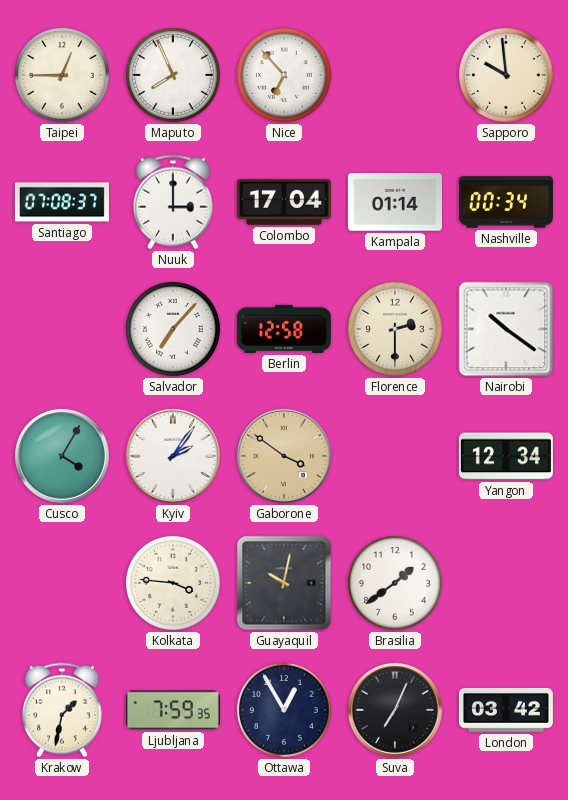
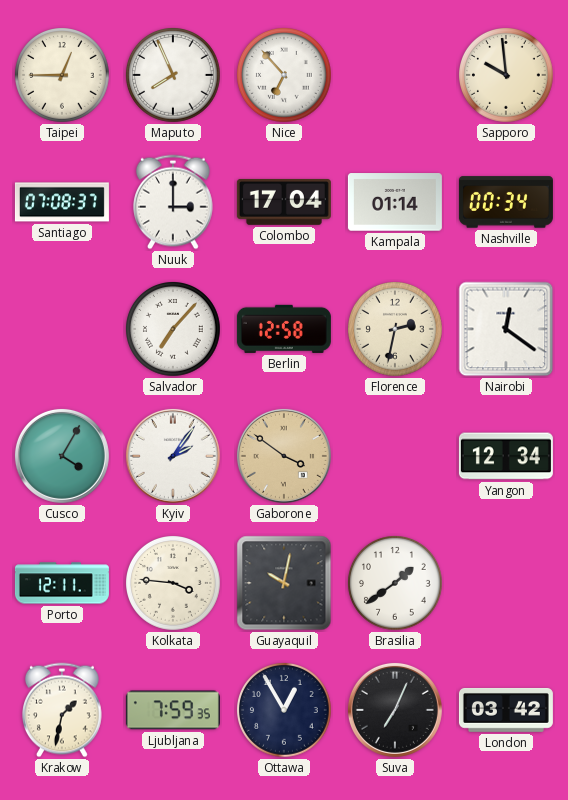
Florence: 2:30 -> 2:32
Nairobi: 10:21 -> 12:21
Porto: none -> 12:11
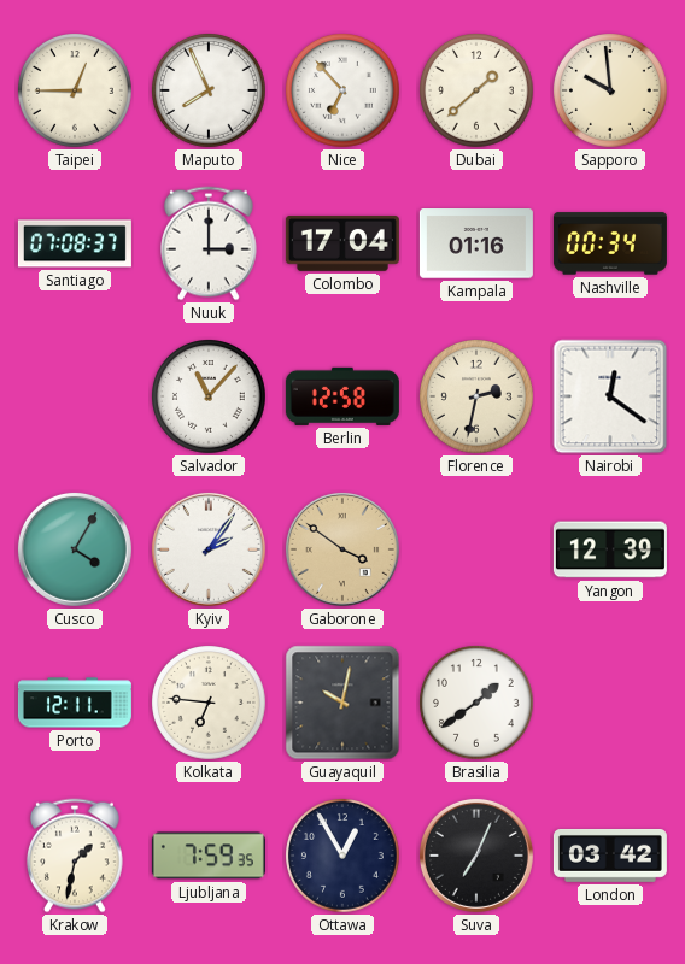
Dubai: none -> 1:38
Kampala: 01:14 -> 01:16
Salvador: 7:07 -> 11:07
Yangon: 12:34 -> 12:39
Kolkata: 3:46 -> 6:46
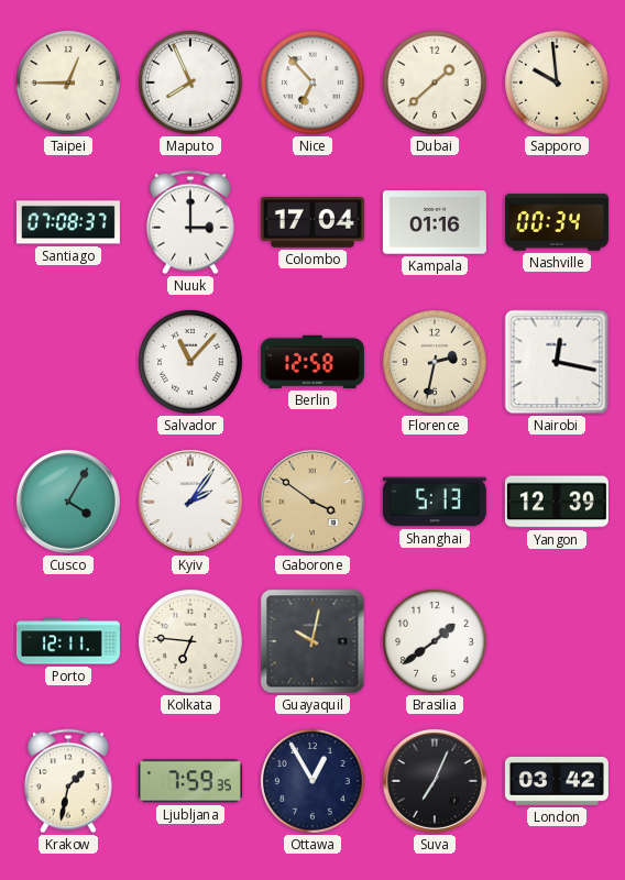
Nairobi: 12:21 -> 12:17
Shanghai: none -> 5:13
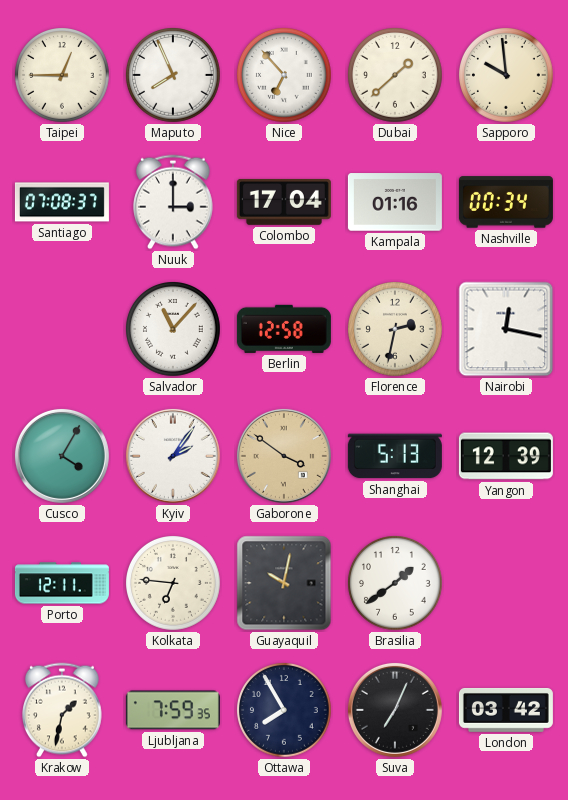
Ottawa: 12:55 -> 7:55
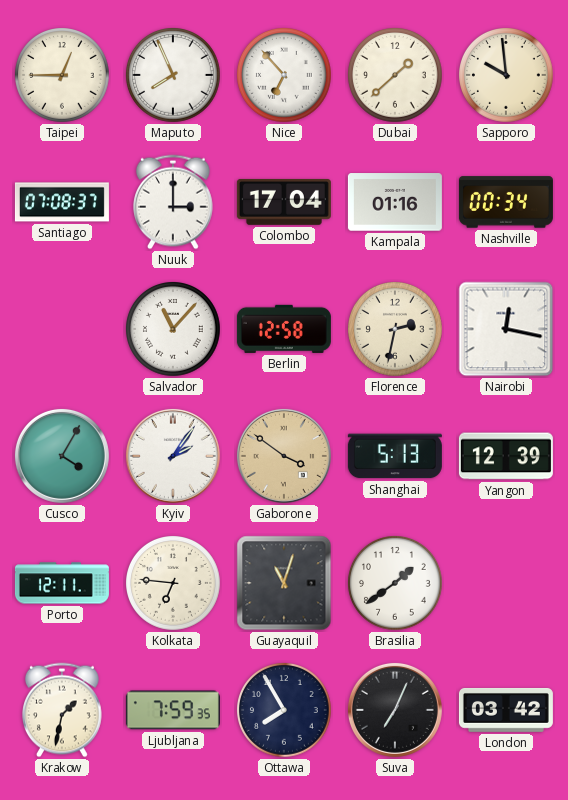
Guayaquil: 10:02 -> 11:03
